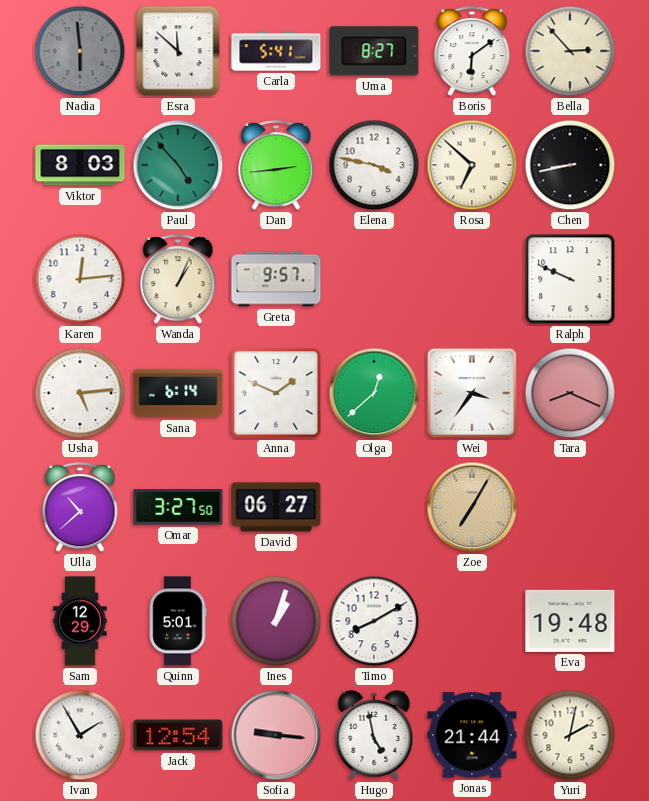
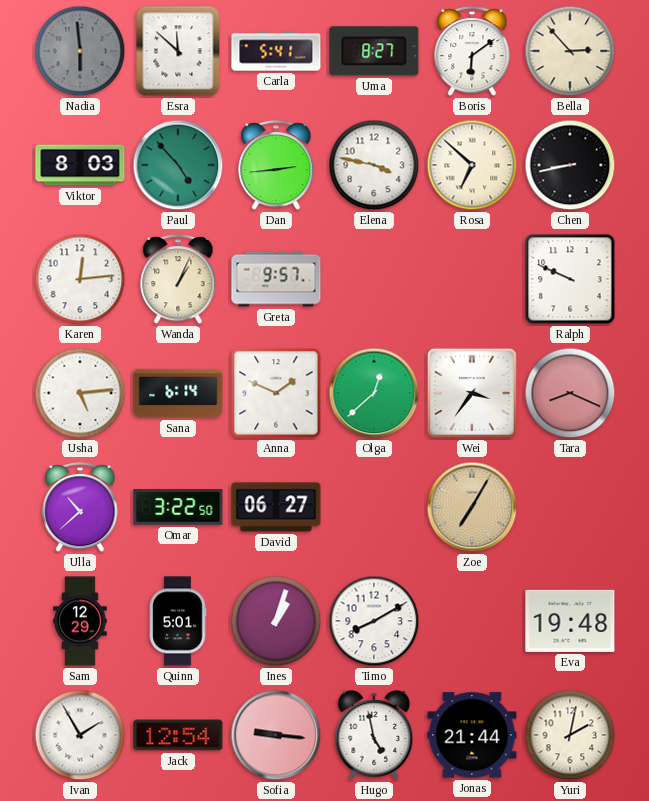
Omar: 3:27 -> 3:22
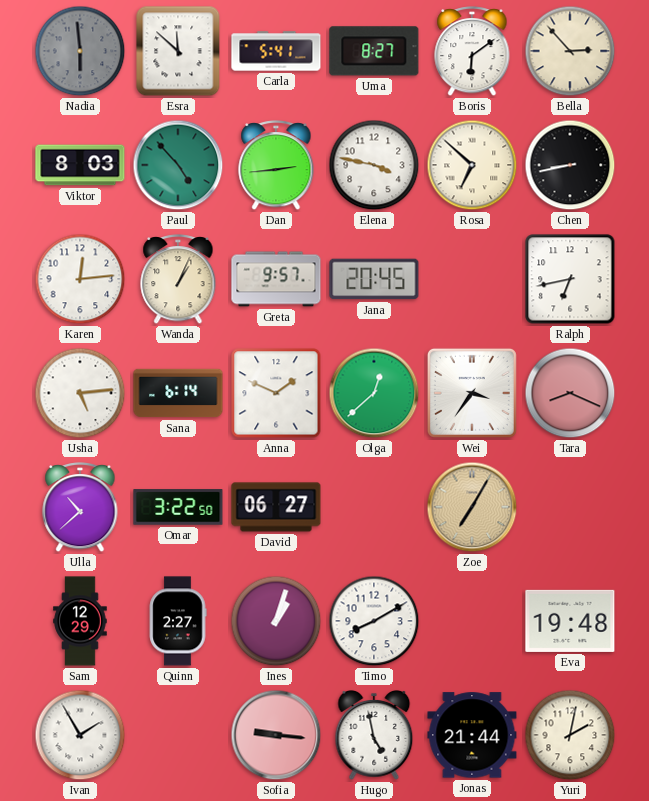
Jana: none -> 20:45
Ralph: 9:49 -> 6:43
Quinn: 5:01 -> 2:27
Jack: 12:54 -> none
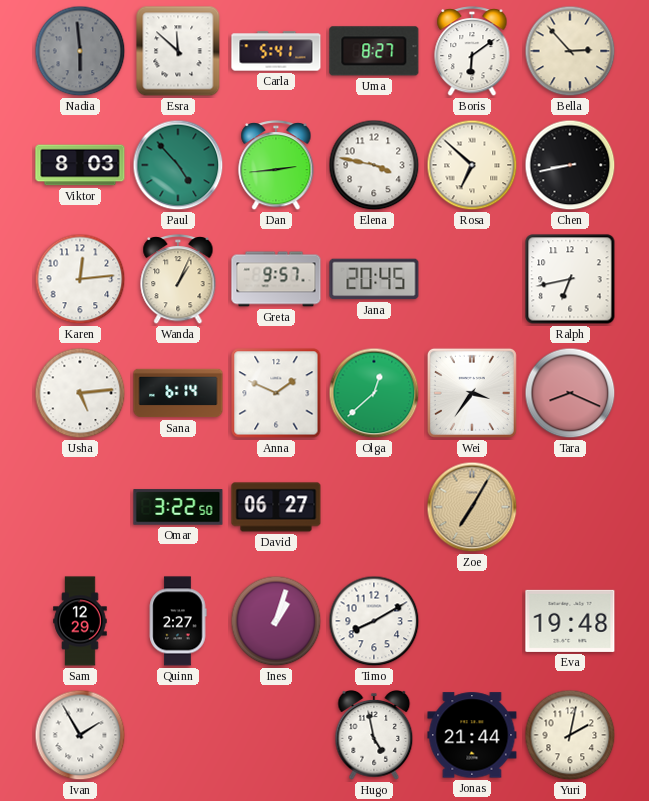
Ulla: 10:38 -> none
Sofia: 9:16 -> none
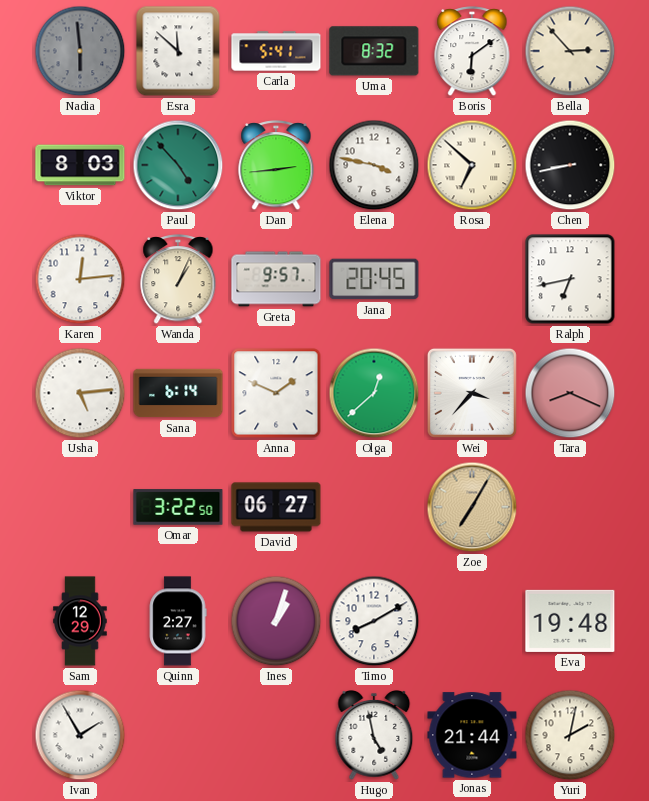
Uma: 8:27 -> 8:32
Wei: 3:36 -> 3:37
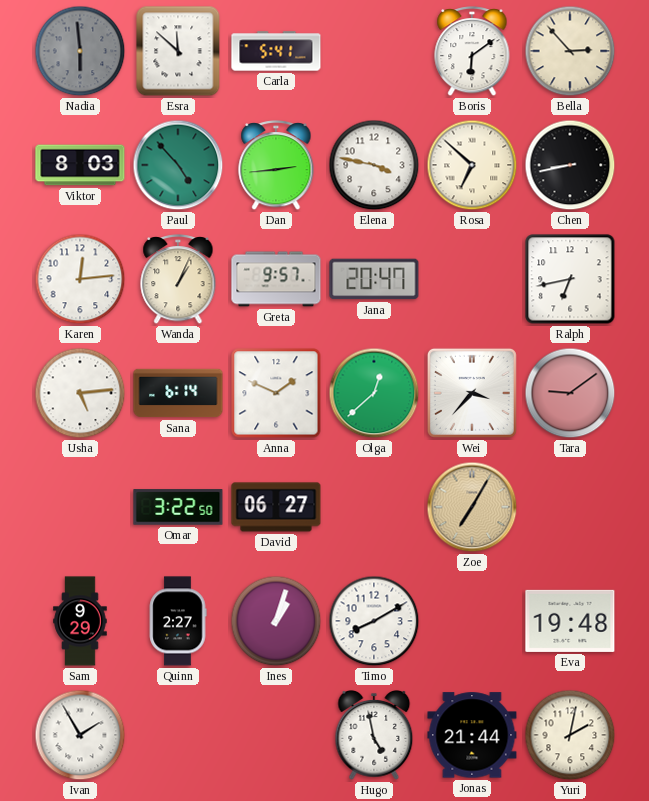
Uma: 8:32 -> none
Jana: 20:45 -> 20:47
Tara: 8:19 -> 9:09
Sam: 12:29 -> 9:29
